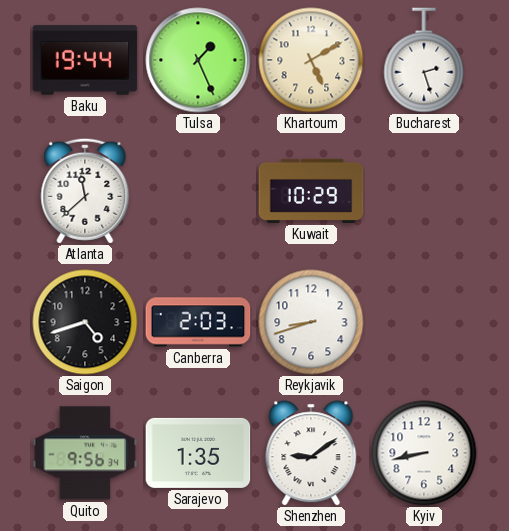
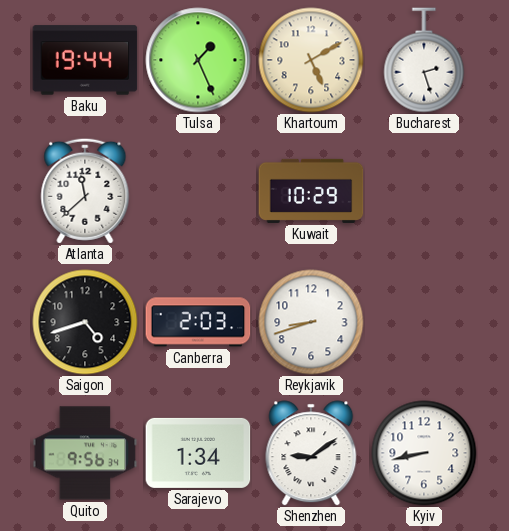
Sarajevo: 1:35 -> 1:34
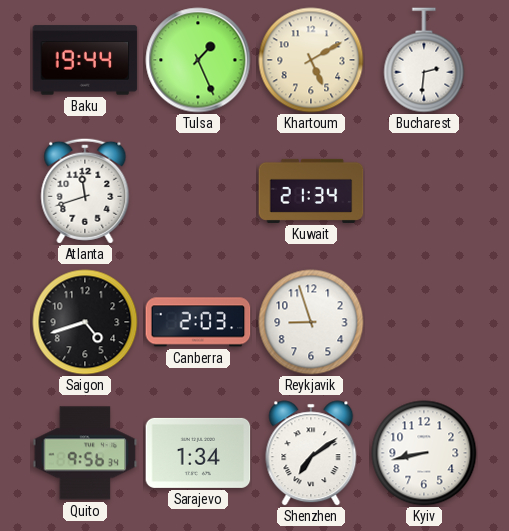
Bucharest: 2:27 -> 2:31
Atlanta: 11:38 -> 11:42
Kuwait: 10:29 -> 21:34
Reykjavik: 8:42 -> 8:57
Shenzhen: 9:09 -> 7:09
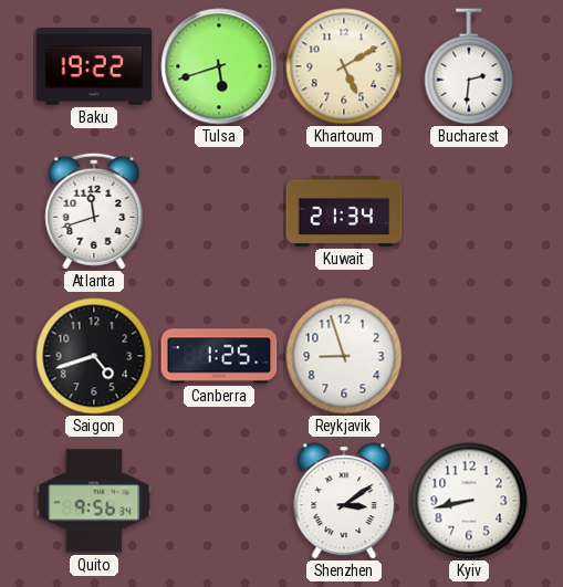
Baku: 19:44 -> 19:22
Tulsa: 1:26 -> 5:42
Canberra: 2:03 -> 1:25
Sarajevo: 1:34 -> none
Shenzhen: 7:09 -> 3:09
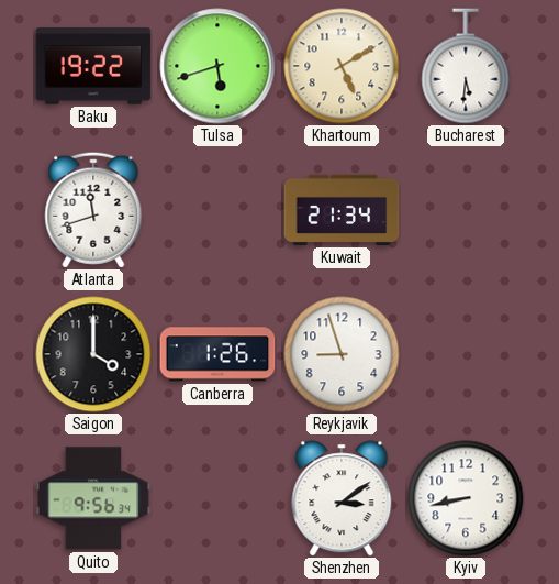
Bucharest: 2:31 -> 5:31
Saigon: 4:42 -> 4:00
Canberra: 1:25 -> 1:26
